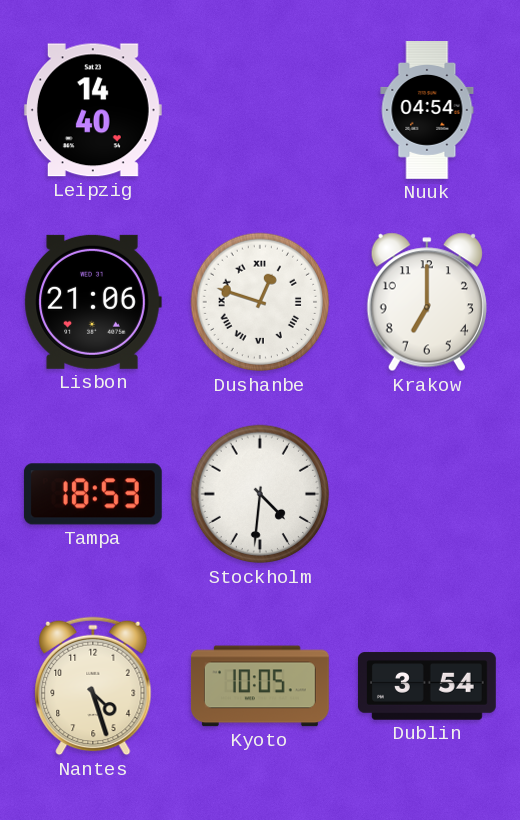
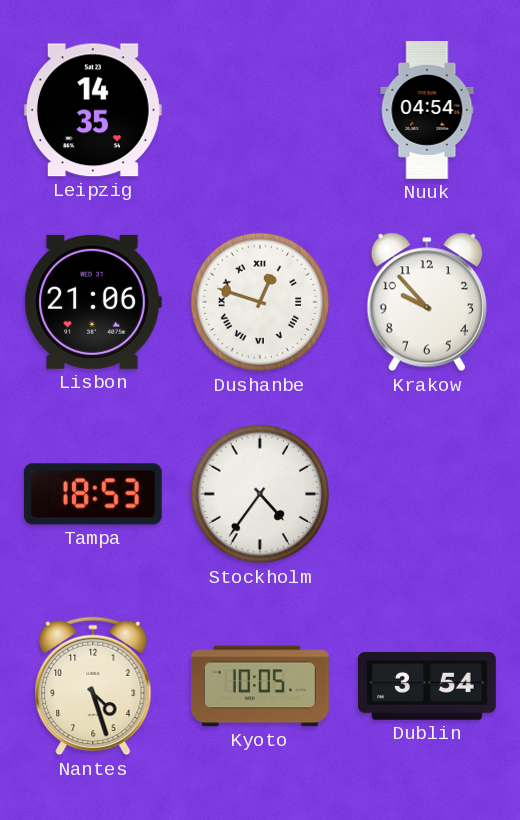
Leipzig: 14:40 -> 14:35
Krakow: 7:00 -> 9:53
Stockholm: 4:31 -> 4:36
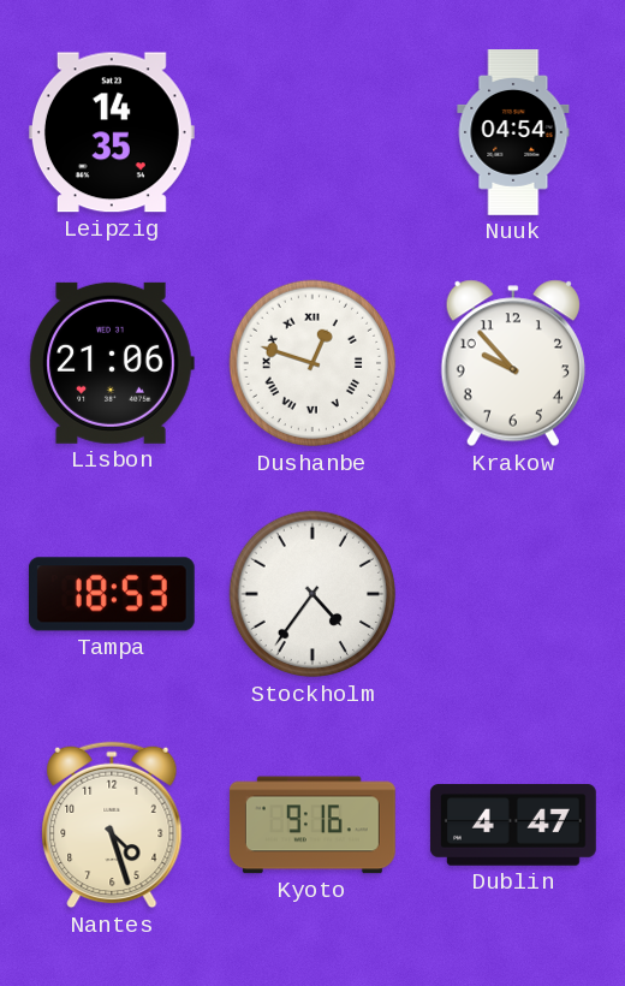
Kyoto: 10:05 -> 9:16
Dublin: 3:54 -> 4:47
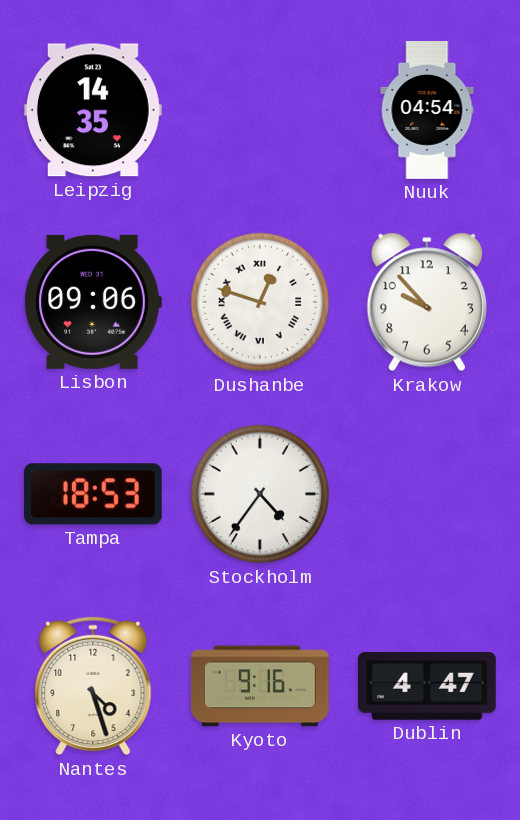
Lisbon: 21:06 -> 09:06
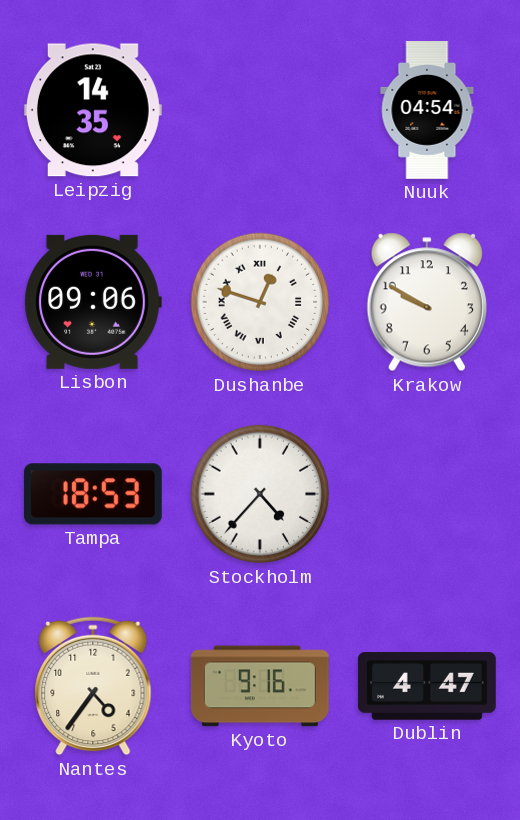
Krakow: 9:53 -> 9:50
Stockholm: 4:36 -> 4:37
Nantes: 4:27 -> 4:36
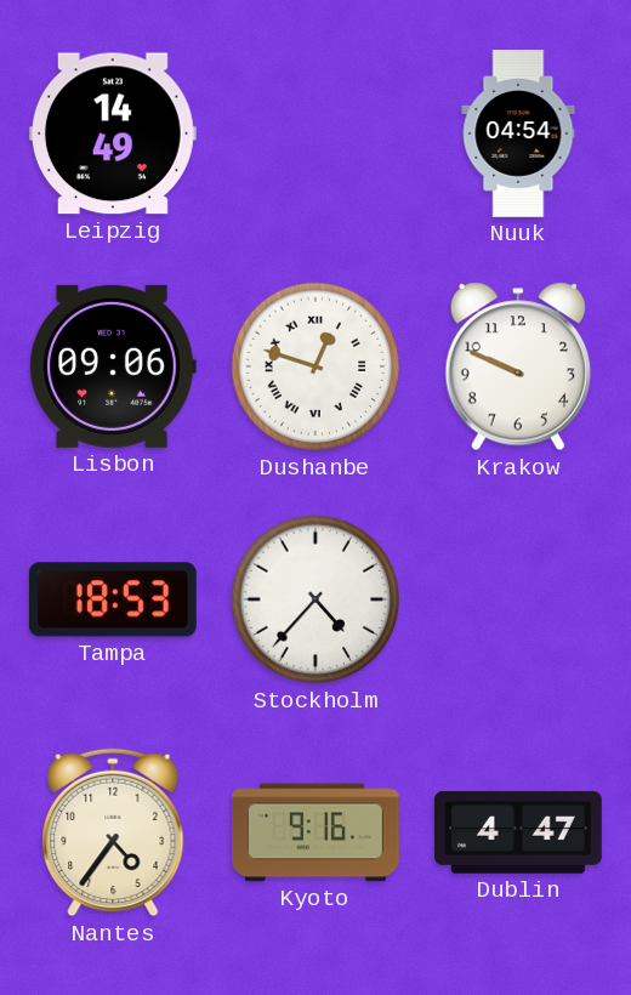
Leipzig: 14:35 -> 14:49
Krakow: 9:50 -> 9:49
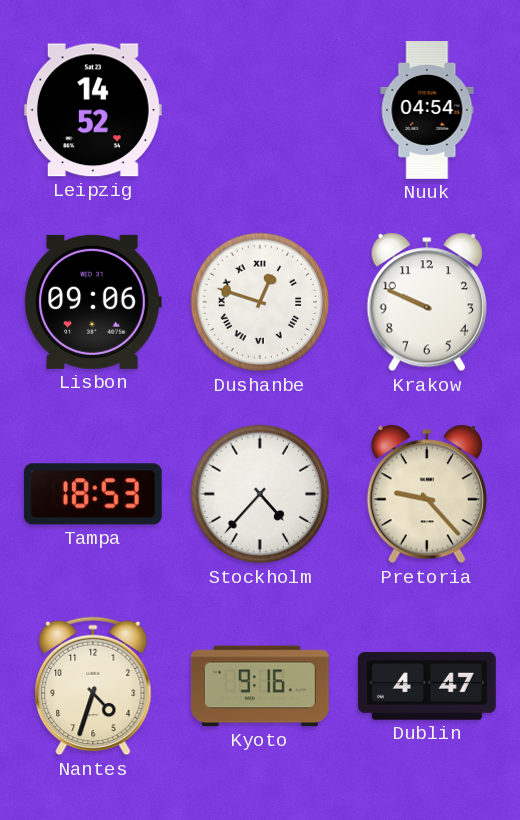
Leipzig: 14:49 -> 14:52
Pretoria: none -> 9:23
Nantes: 4:36 -> 4:33
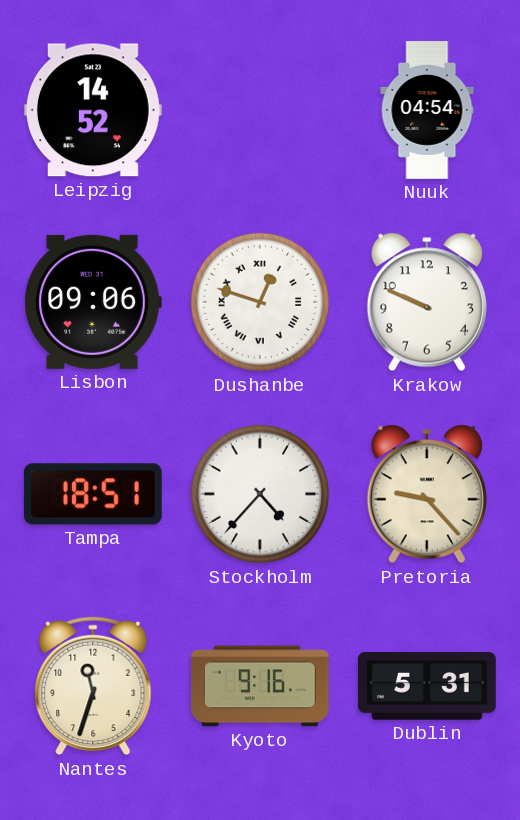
Tampa: 18:53 -> 18:51
Nantes: 4:33 -> 11:33
Dublin: 4:47 -> 5:31
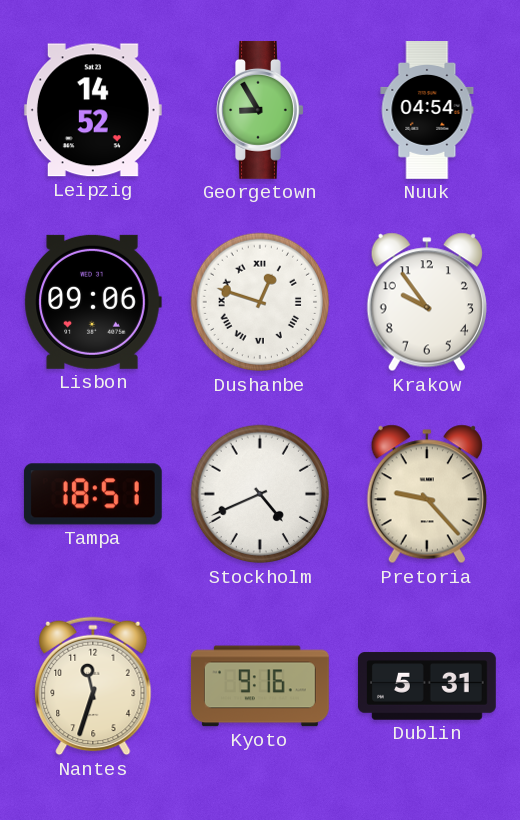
Georgetown: none -> 8:55
Krakow: 9:49 -> 9:54
Stockholm: 4:37 -> 4:41
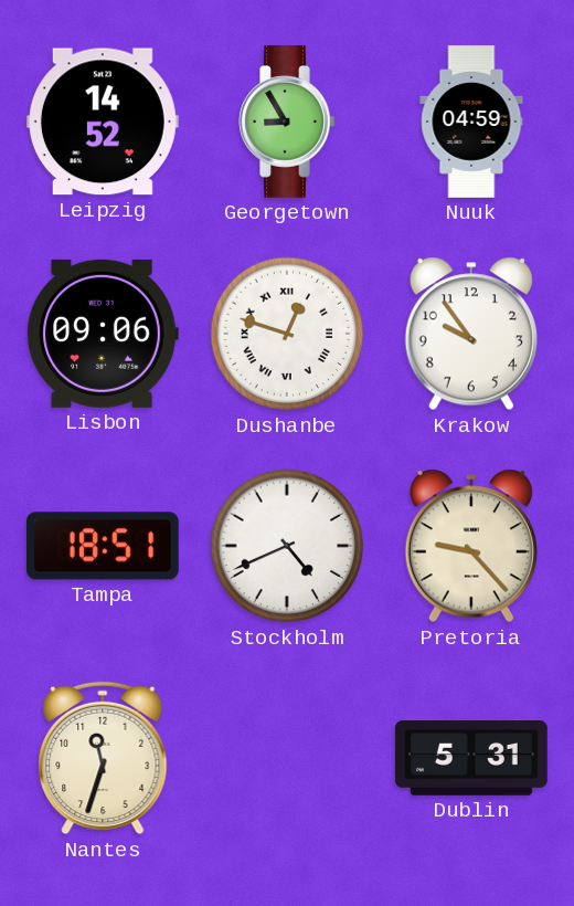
Nuuk: 04:54 -> 04:59
Kyoto: 9:16 -> none
